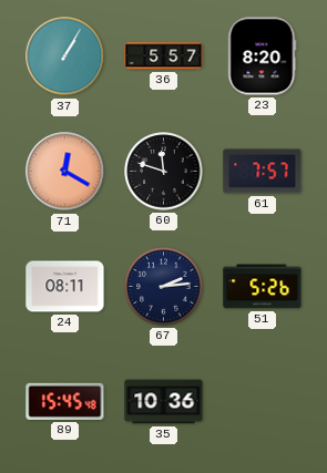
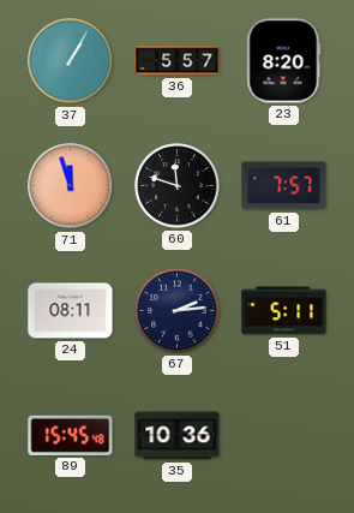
71: 12:20 -> 11:57
51: 5:26 -> 5:11
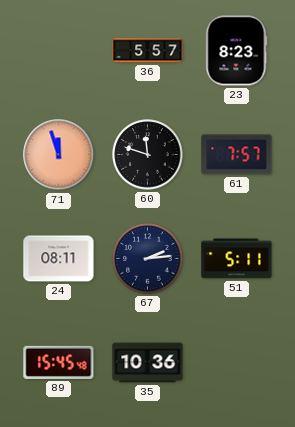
37: 1:05 -> none
23: 8:20 -> 8:23
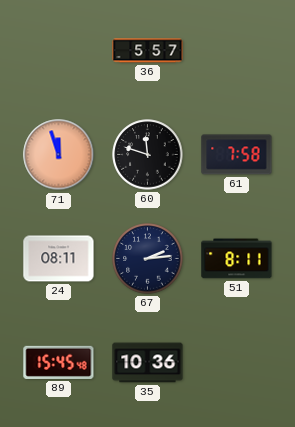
23: 8:23 -> none
61: 7:57 -> 7:58
51: 5:11 -> 8:11
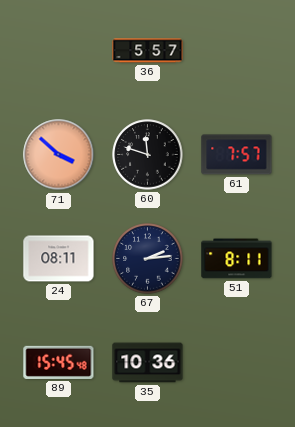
71: 11:57 -> 3:52
61: 7:58 -> 7:57
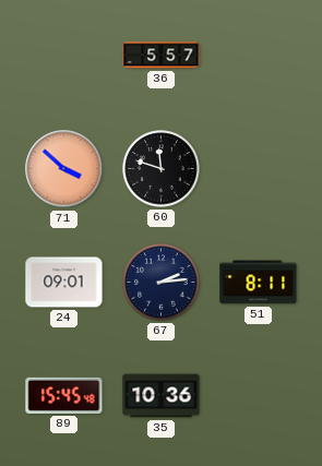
61: 7:57 -> none
24: 08:11 -> 09:01
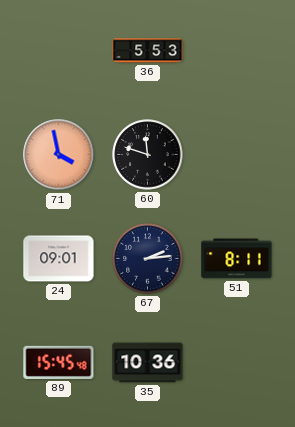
36: 5:57 -> 5:53
71: 3:52 -> 3:58
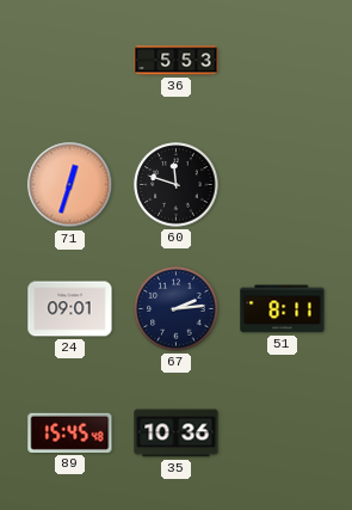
71: 3:58 -> 12:33
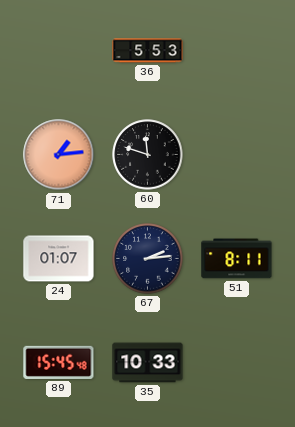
71: 12:33 -> 1:14
24: 09:01 -> 01:07
35: 10:36 -> 10:33
